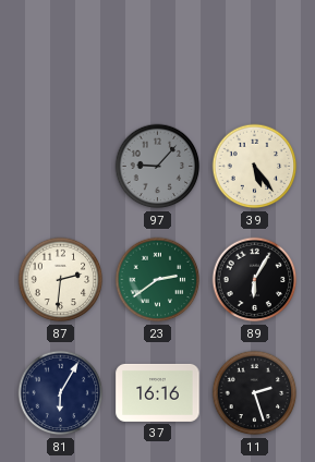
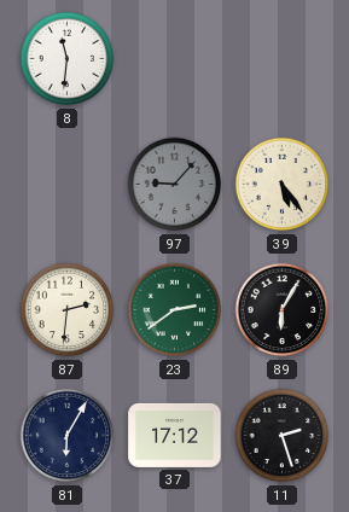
8: none -> 11:31
37: 16:16 -> 17:12
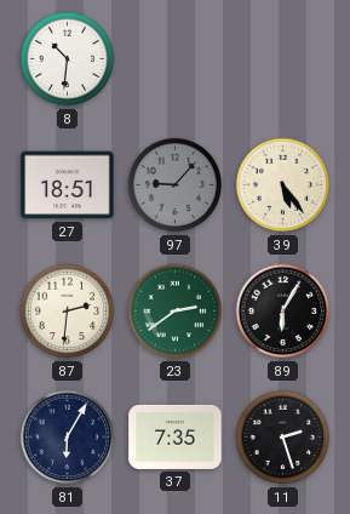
8: 11:31 -> 10:31
27: none -> 18:51
37: 17:12 -> 7:35
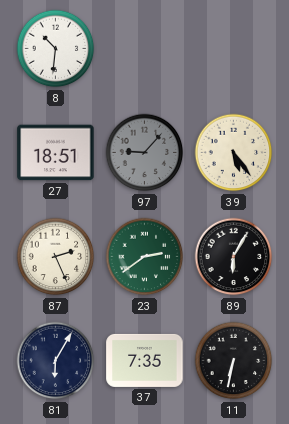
87: 2:31 -> 2:26
11: 2:27 -> 6:32
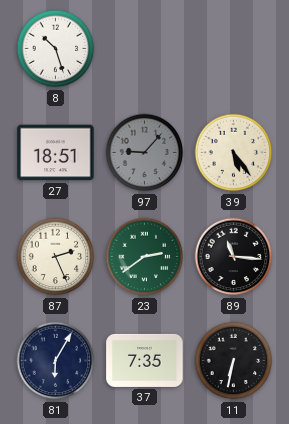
8: 10:31 -> 10:27
89: 6:05 -> 11:16
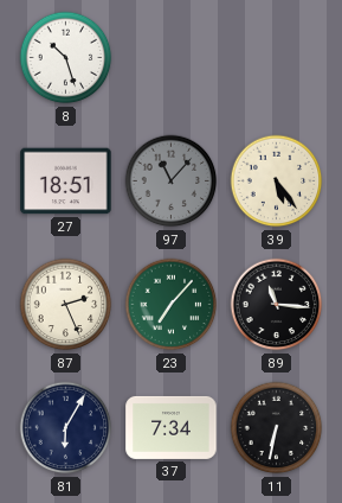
97: 9:07 -> 11:07
23: 2:39 -> 7:07
37: 7:35 -> 7:34
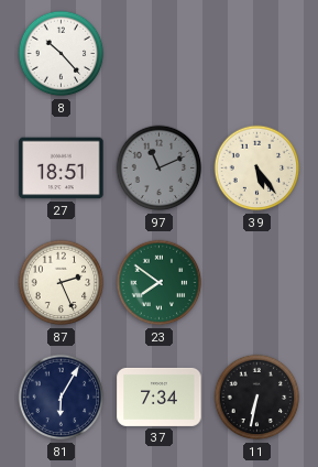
8: 10:27 -> 10:23
97: 11:07 -> 11:11
23: 7:07 -> 7:51
89: 11:16 -> none
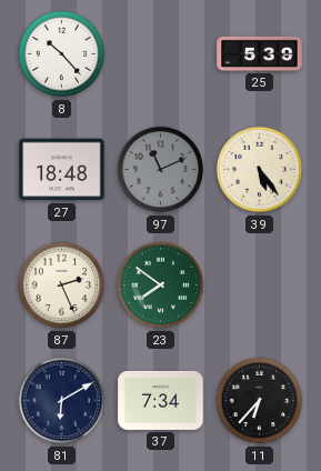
25: none -> 5:39
27: 18:51 -> 18:48
81: 6:05 -> 6:10
11: 6:32 -> 6:37
